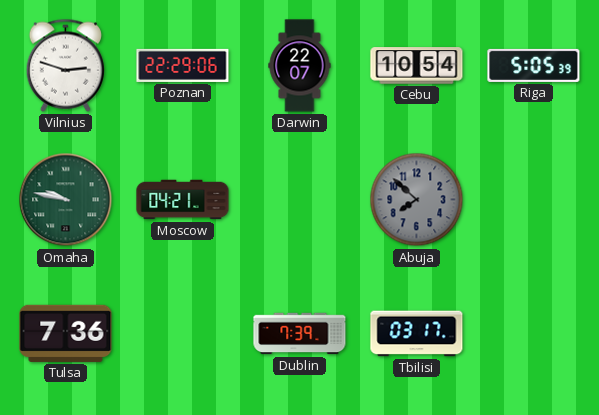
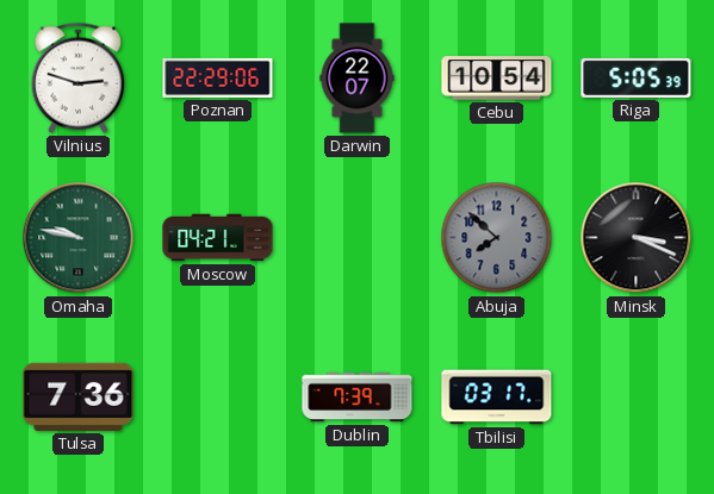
Minsk: none -> 3:19
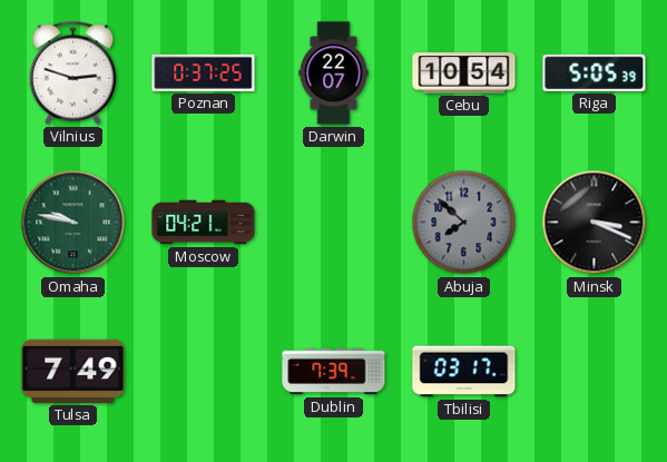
Poznan: 22:29 -> 0:37
Tulsa: 7:36 -> 7:49
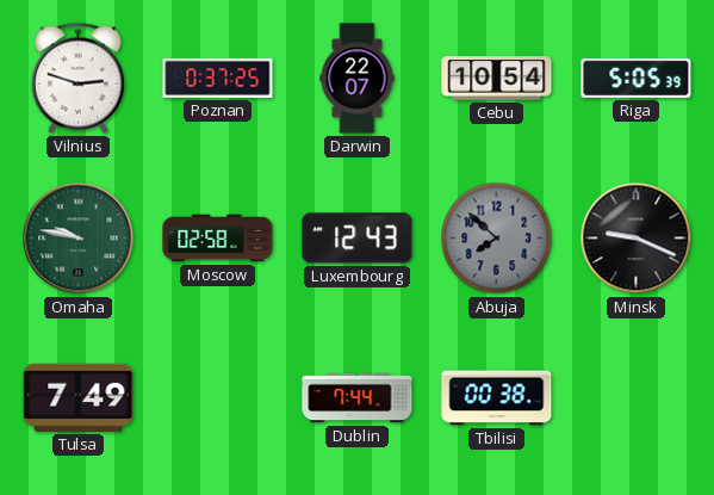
Moscow: 04:21 -> 02:58
Luxembourg: none -> 12:43
Minsk: 3:19 -> 9:19
Dublin: 7:39 -> 7:44
Tbilisi: 03:17 -> 00:38
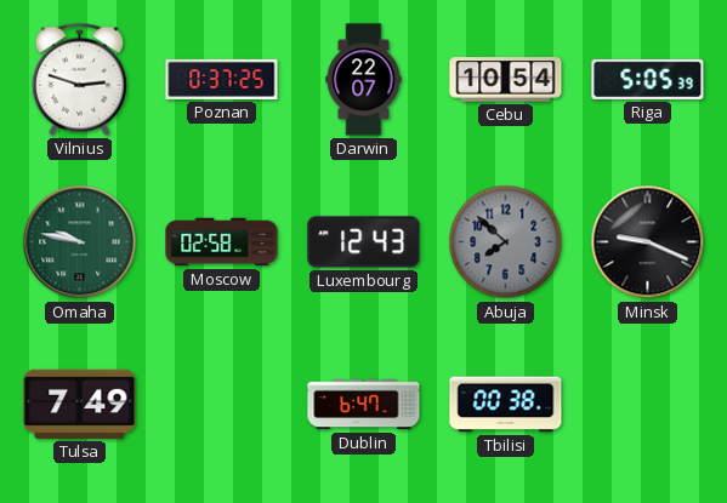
Dublin: 7:44 -> 6:47
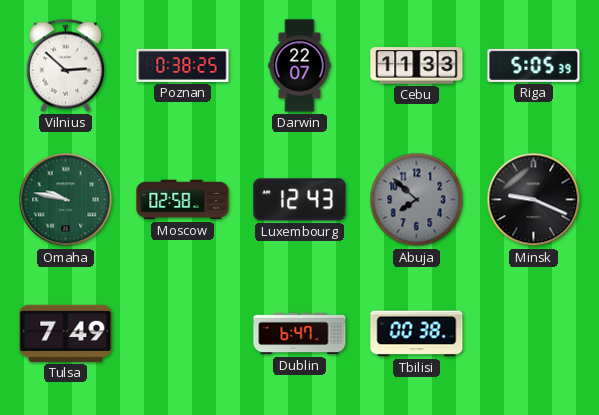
Vilnius: 2:48 -> 2:52
Poznan: 0:37 -> 0:38
Cebu: 10:54 -> 11:33
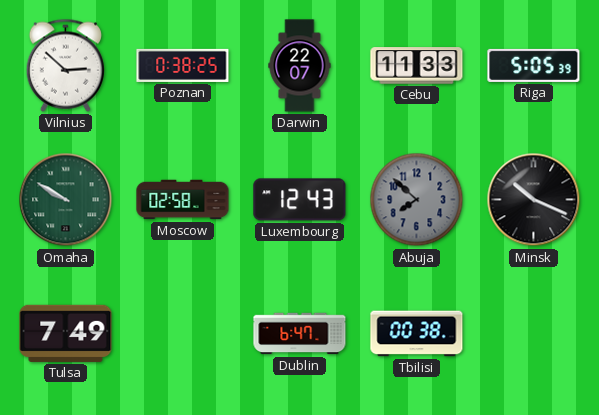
Omaha: 9:47 -> 9:50
Minsk: 9:19 -> 10:19
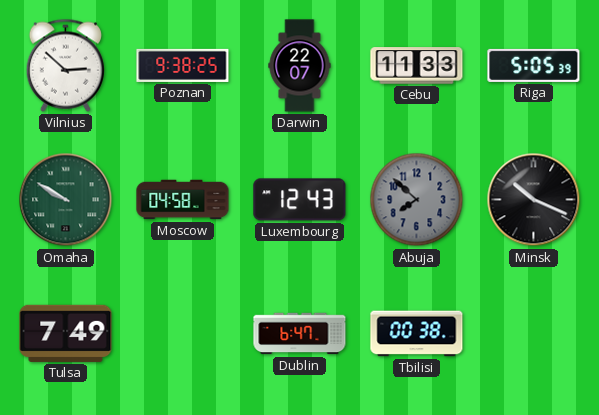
Poznan: 0:38 -> 9:38
Moscow: 02:58 -> 04:58
